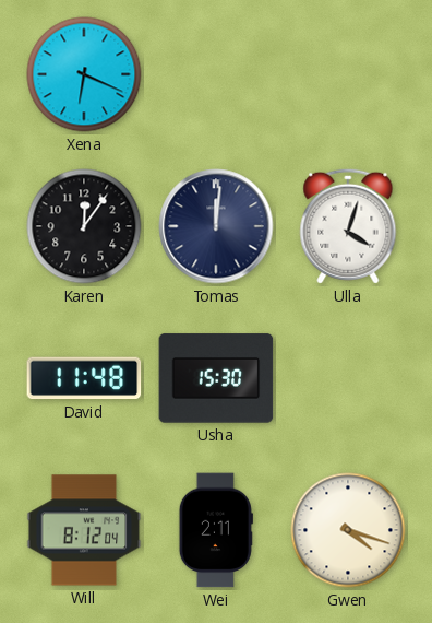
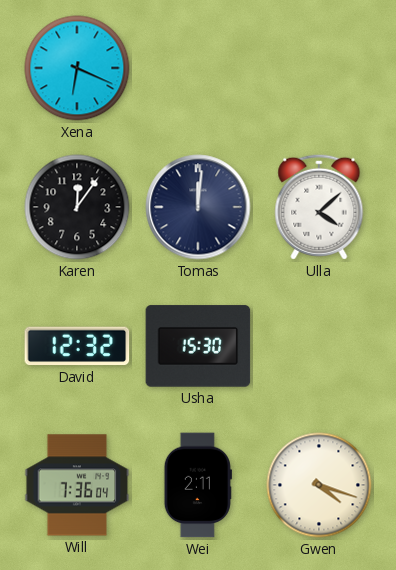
Ulla: 4:03 -> 4:08
David: 11:48 -> 12:32
Will: 8:12 -> 7:36
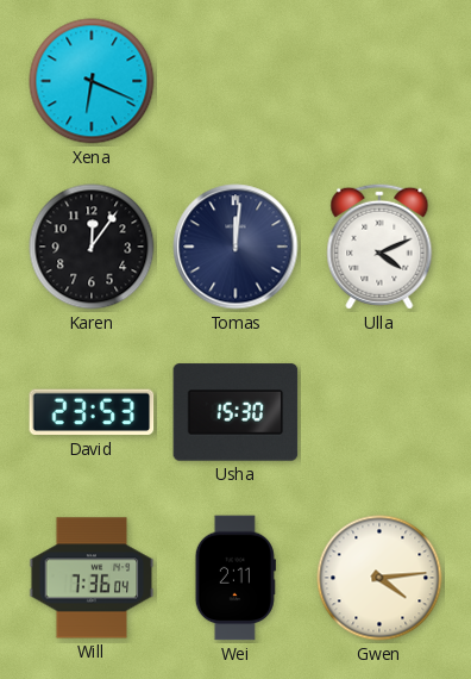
Ulla: 4:08 -> 4:11
David: 12:32 -> 23:53
Gwen: 4:18 -> 4:14
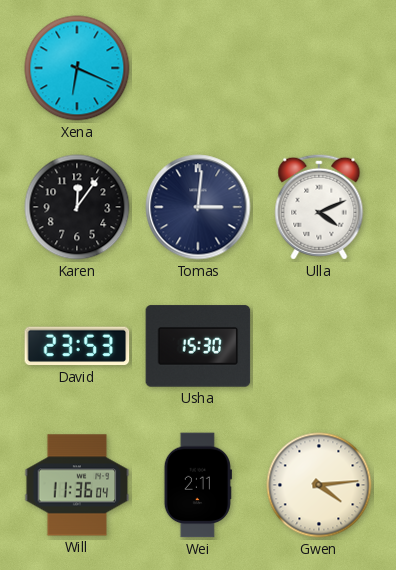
Tomas: 12:01 -> 3:01
Will: 7:36 -> 11:36
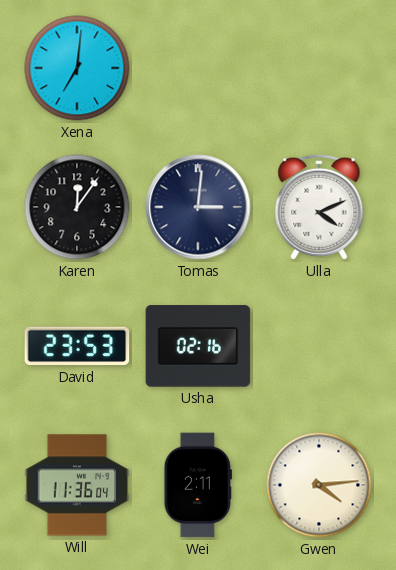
Xena: 6:19 -> 7:01
Usha: 15:30 -> 02:16
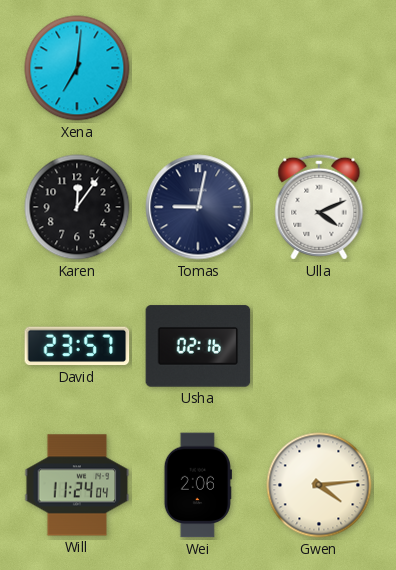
Tomas: 3:01 -> 9:02
David: 23:53 -> 23:57
Will: 11:36 -> 11:24
Wei: 2:11 -> 2:06
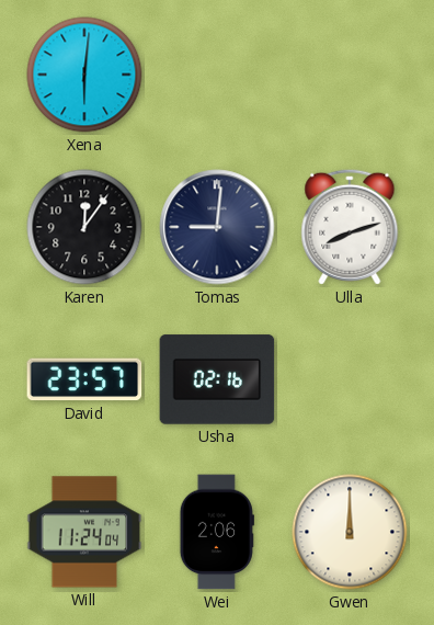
Xena: 7:01 -> 6:01
Tomas: 9:02 -> 9:01
Ulla: 4:11 -> 8:12
Gwen: 4:14 -> 12:00
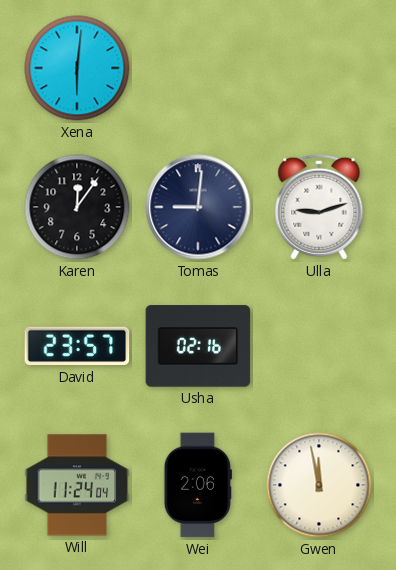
Ulla: 8:12 -> 9:12
Gwen: 12:00 -> 11:58
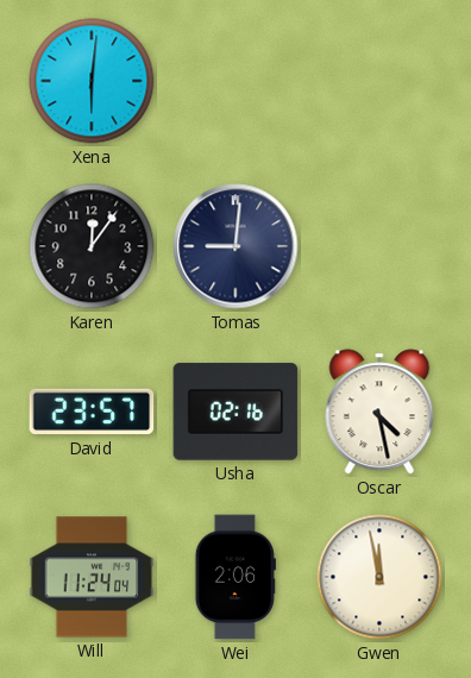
Ulla: 9:12 -> none
Oscar: none -> 4:28
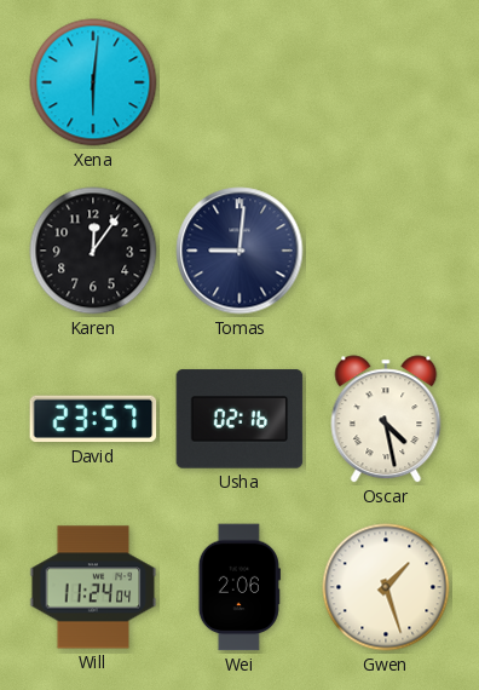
Gwen: 11:58 -> 1:27
